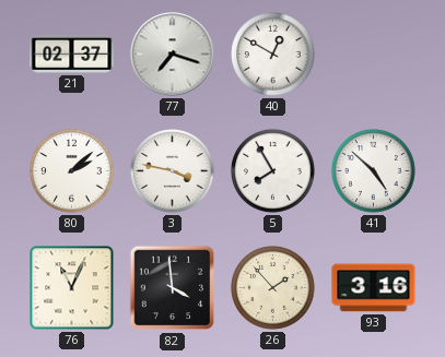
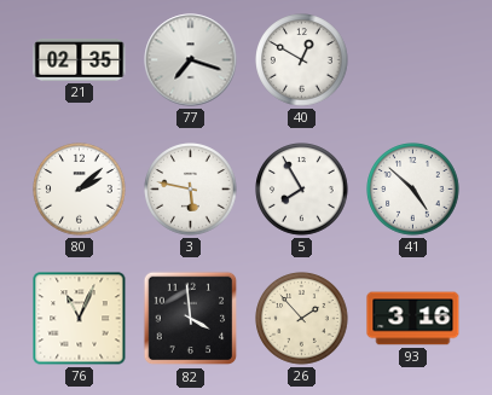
21: 02:37 -> 02:35
3: 3:47 -> 5:47
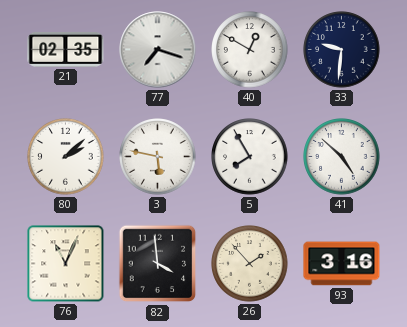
33: none -> 9:31
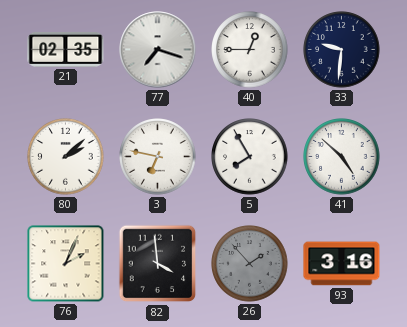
40: 12:50 -> 12:45
3: 5:47 -> 6:47
76: 11:04 -> 2:04
26 dial: cream -> grey
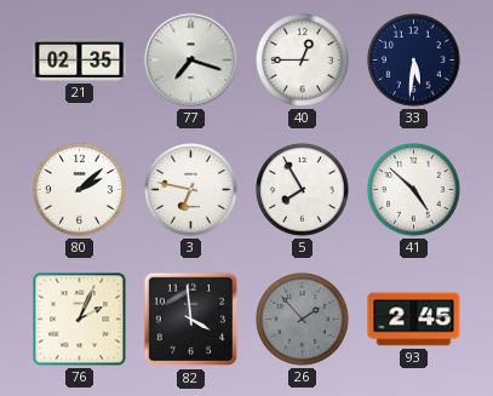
33: 9:31 -> 5:31
93: 3:16 -> 2:45
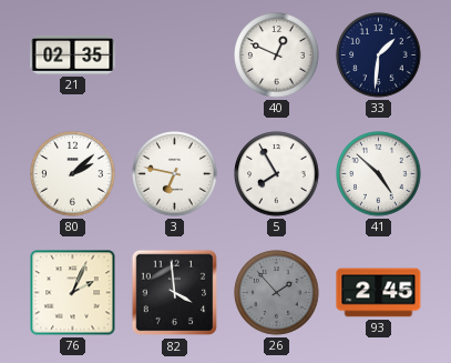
77: 7:18 -> none
40: 12:45 -> 12:49
33: 5:31 -> 1:31
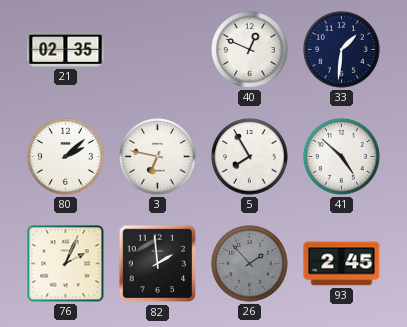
82: 3:59 -> 1:59
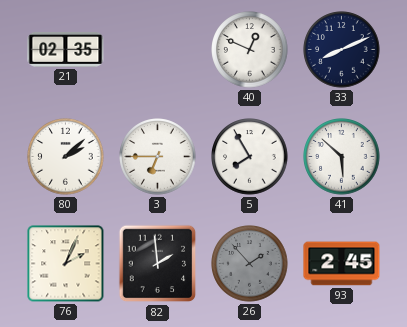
33: 1:31 -> 8:11
3: 6:47 -> 6:45
41: 4:52 -> 5:52
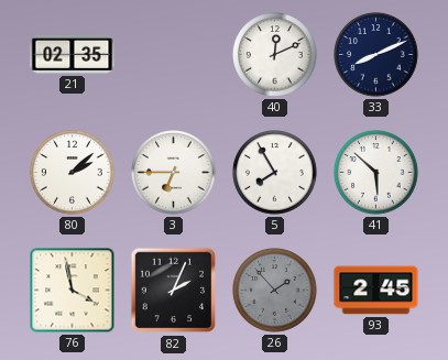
40: 12:49 -> 12:11
76: 2:04 -> 3:58
82: 1:59 -> 2:04
